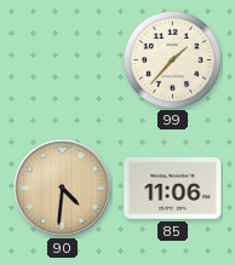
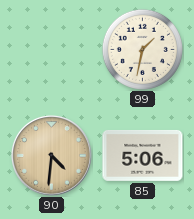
99: 1:37 -> 1:32
85: 11:06 -> 5:06
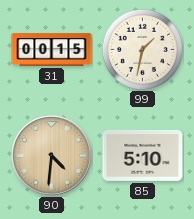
31: none -> 00:15
85: 5:06 -> 5:10
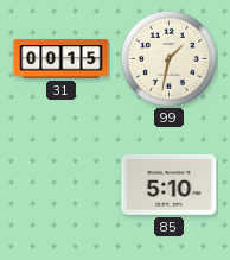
90: 4:31 -> none
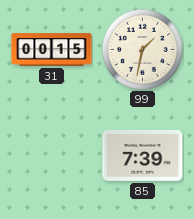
85: 5:10 -> 7:39
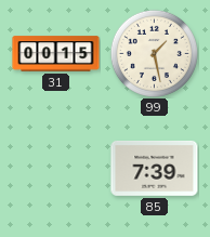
99: 1:32 -> 1:28
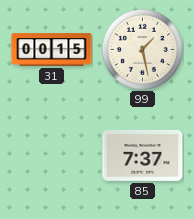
85: 7:39 -> 7:37
